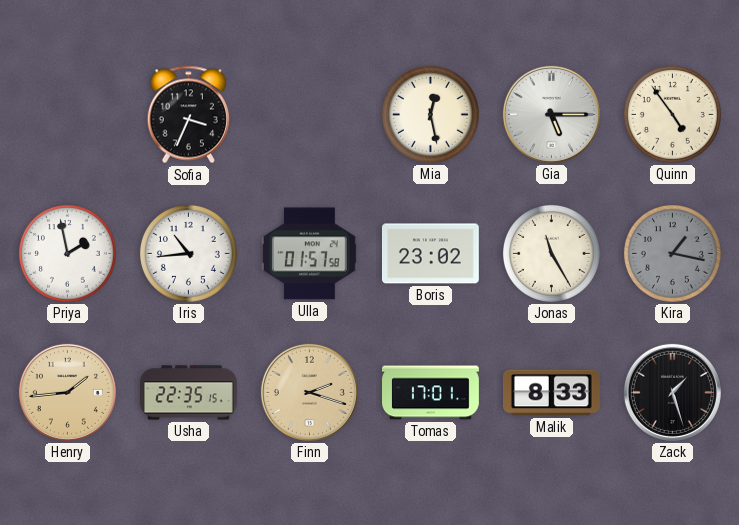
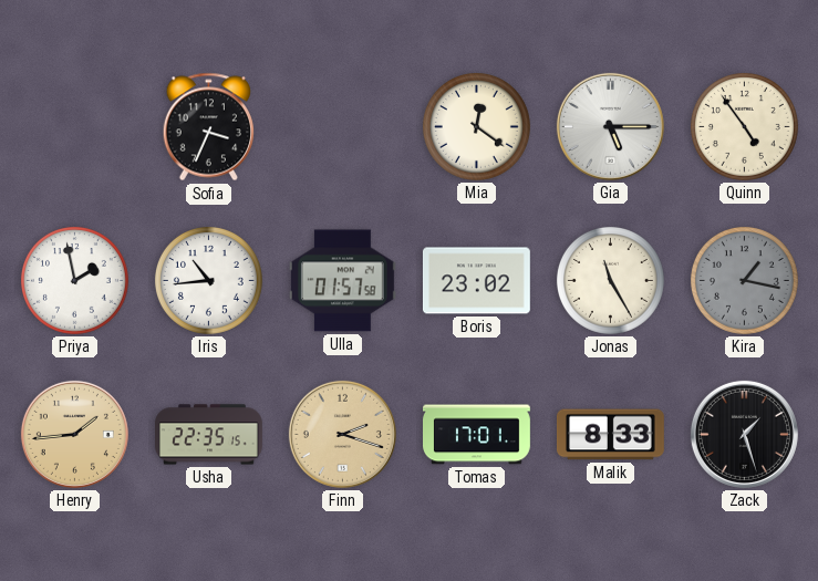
Mia: 12:28 -> 12:21
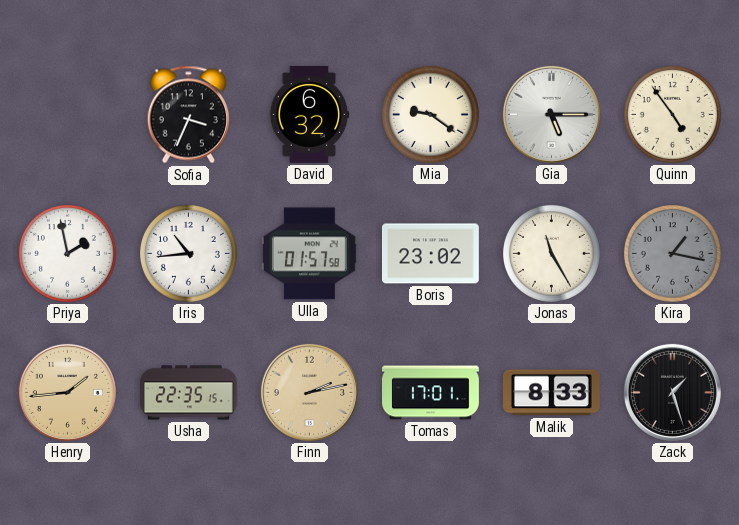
David: none -> 6:32
Mia: 12:21 -> 9:21
Finn: 2:18 -> 2:13
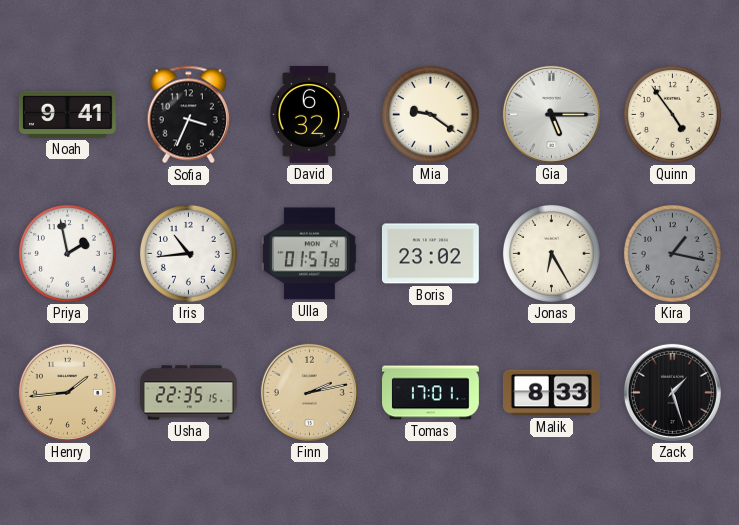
Noah: none -> 9:41
Jonas: 11:25 -> 6:25
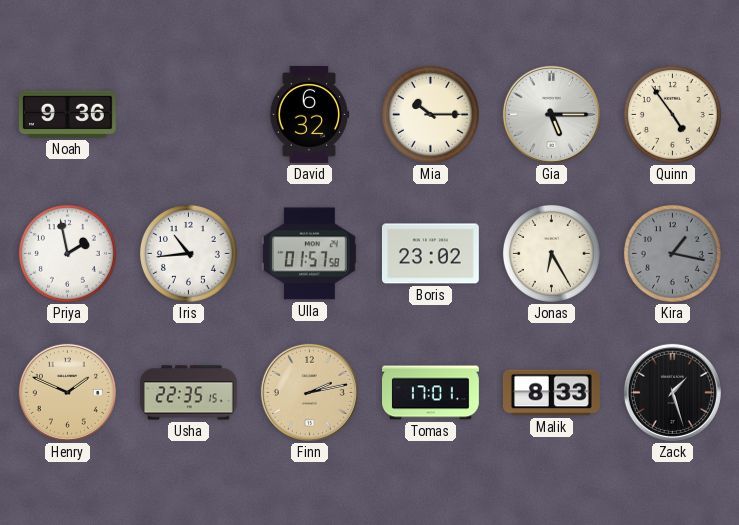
Noah: 9:41 -> 9:36
Sofia: 3:34 -> none
Mia: 9:21 -> 10:15
Henry: 1:44 -> 1:49
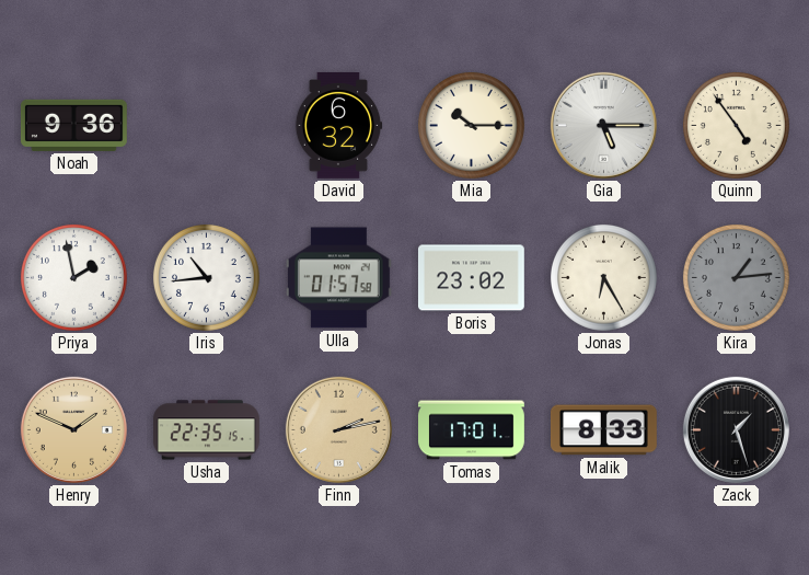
Kira: 1:17 -> 1:14
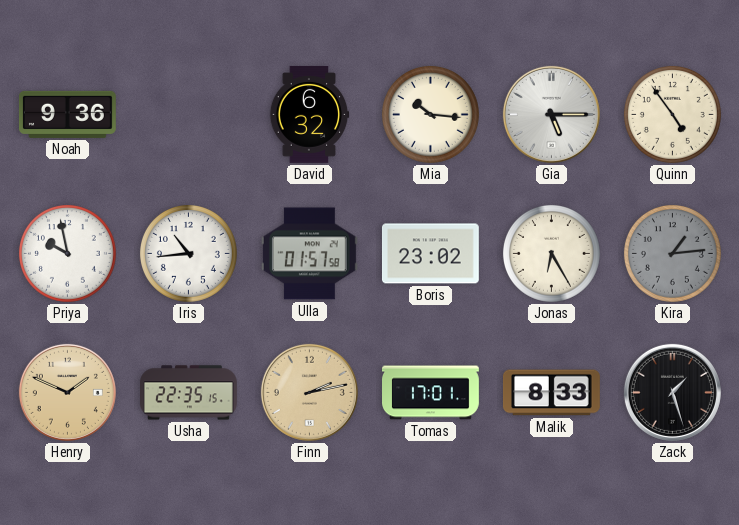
Mia: 10:15 -> 10:16
Priya: 1:58 -> 9:58
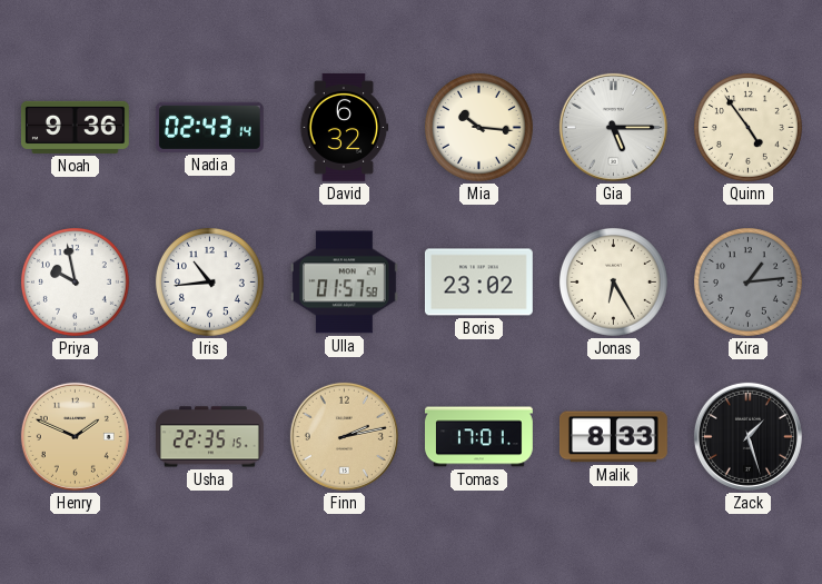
Nadia: none -> 02:43
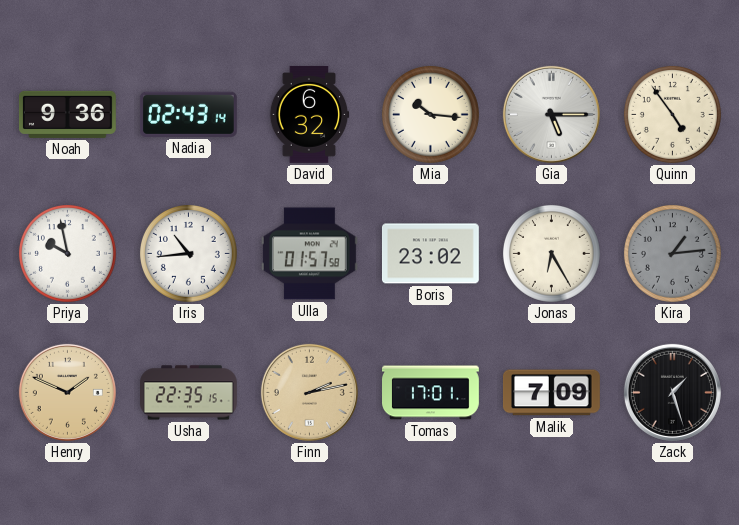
Malik: 8:33 -> 7:09
